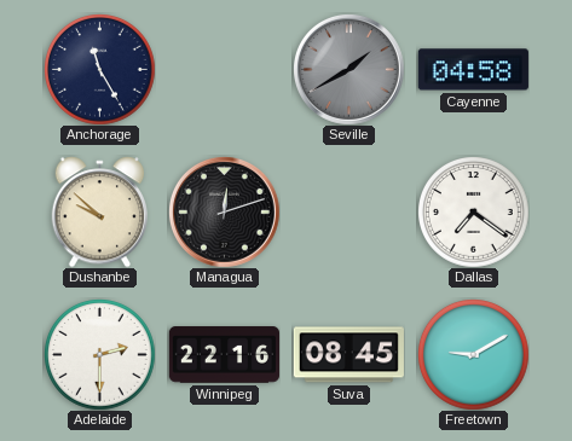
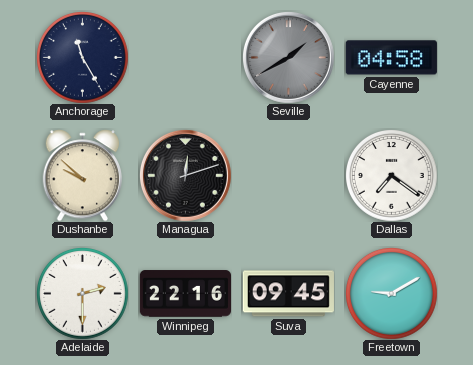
Suva: 08:45 -> 09:45
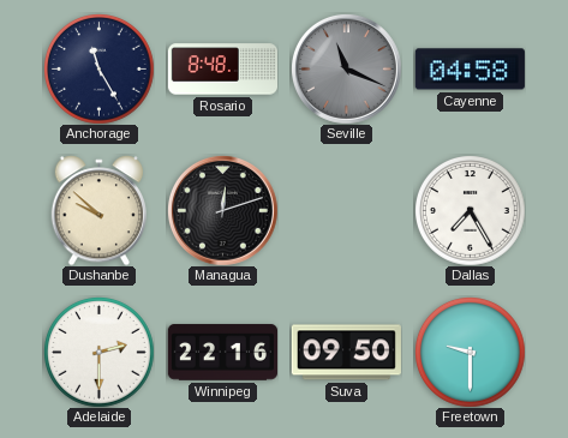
Rosario: none -> 8:48
Seville: 1:40 -> 11:19
Dallas: 7:21 -> 7:25
Suva: 09:45 -> 09:50
Freetown: 9:10 -> 9:30
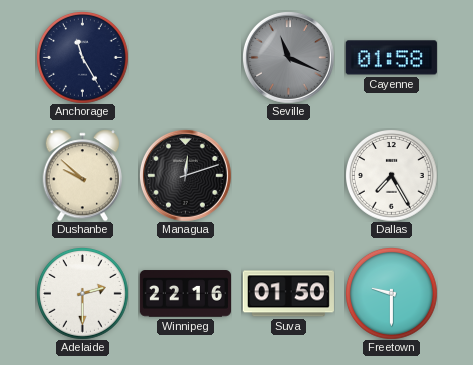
Rosario: 8:48 -> none
Cayenne: 04:58 -> 01:58
Suva: 09:50 -> 01:50
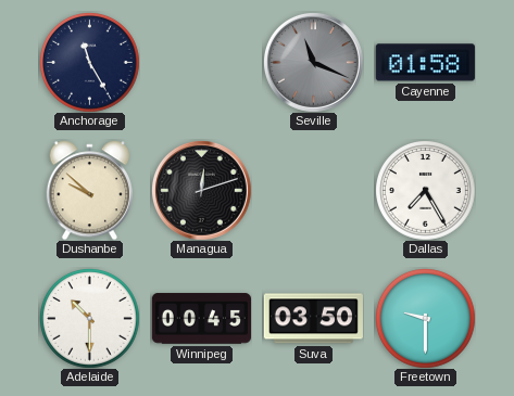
Adelaide: 2:30 -> 10:30
Winnipeg: 22:16 -> 00:45
Suva: 01:50 -> 03:50
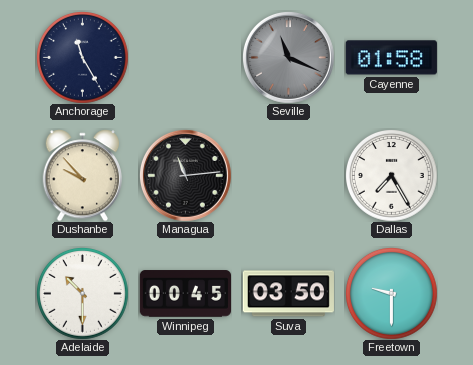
Dushanbe: 9:52 -> 9:53
Managua: 12:12 -> 11:14
